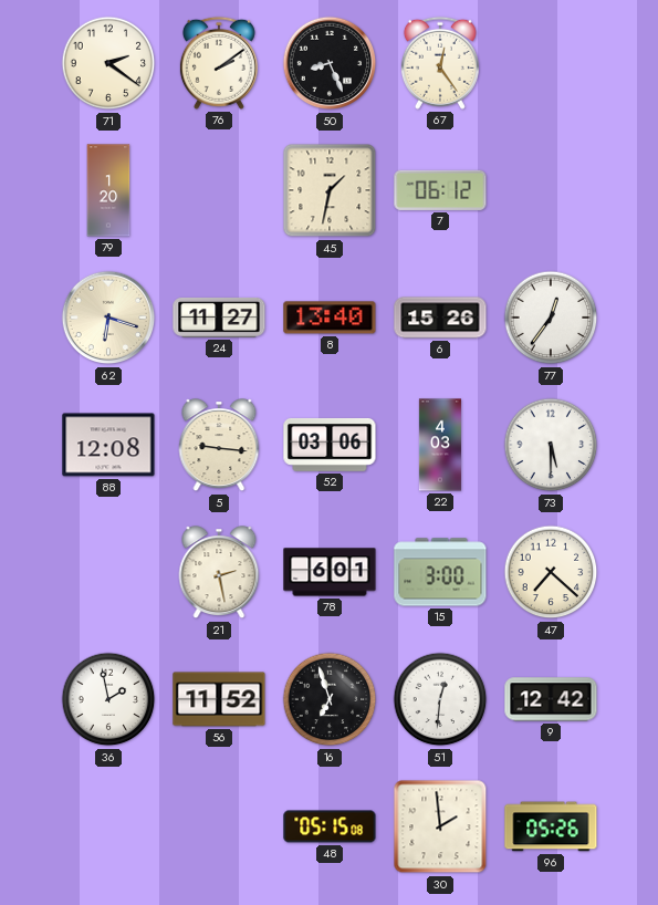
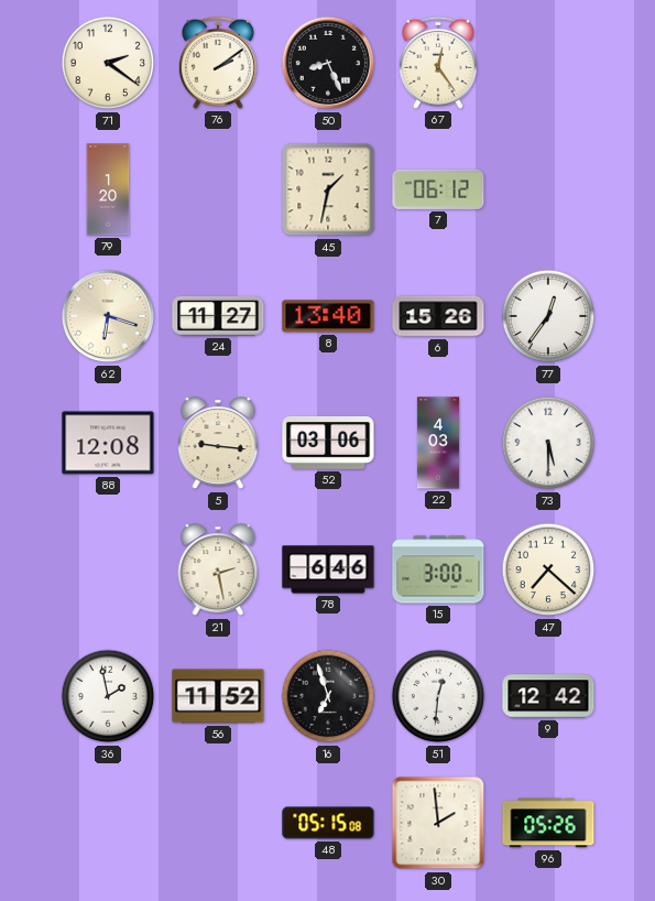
78: 6:01 -> 6:46
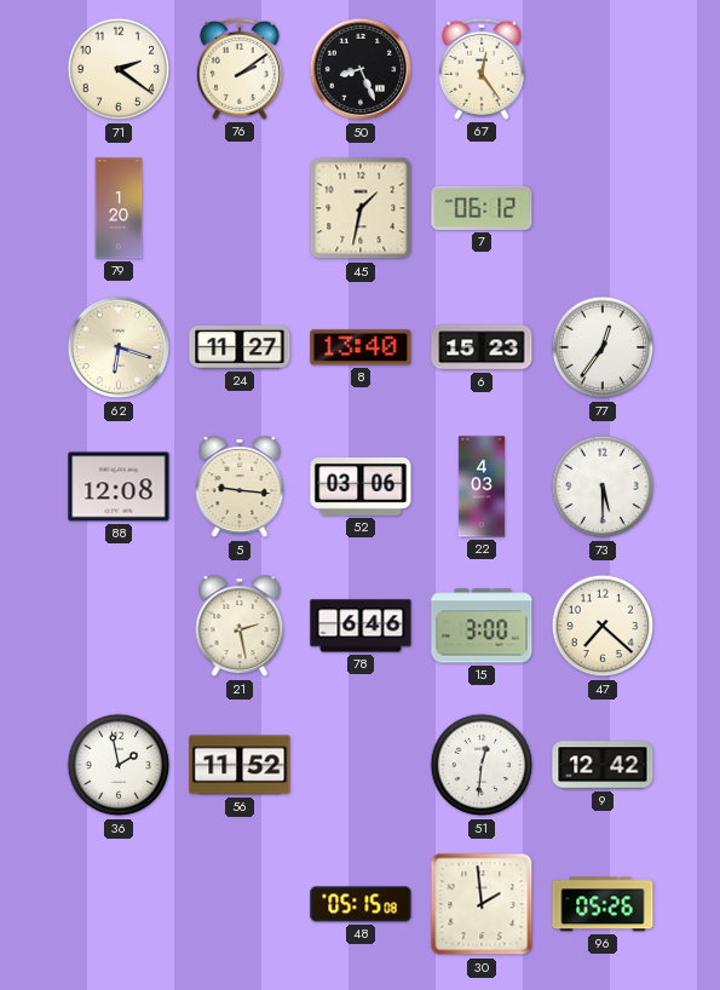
6: 15:26 -> 15:23
16: 6:57 -> none
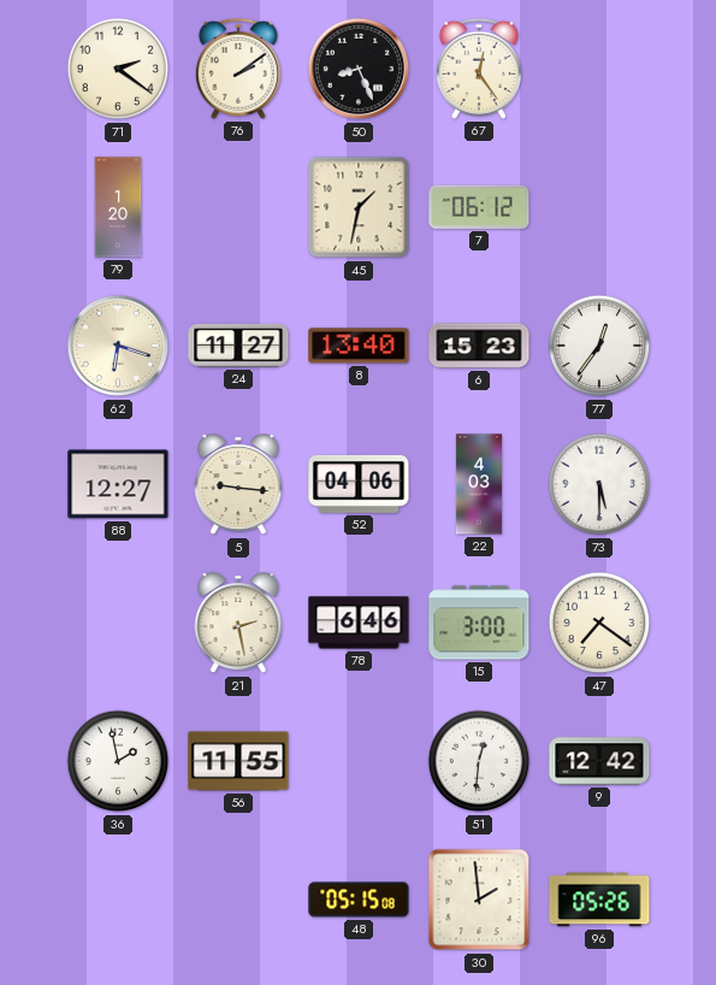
88: 12:08 -> 12:27
52: 03:06 -> 04:06
47: 7:22 -> 7:21
56: 11:52 -> 11:55
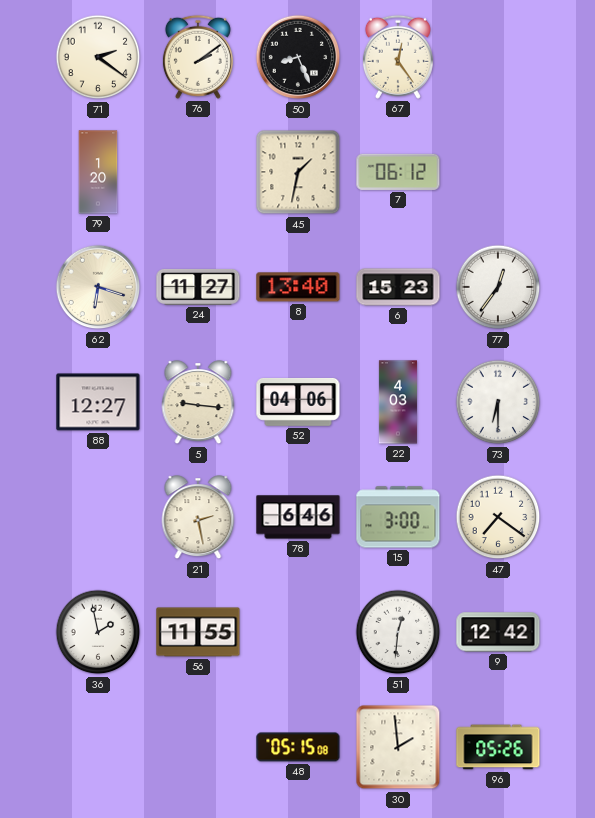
73: 5:30 -> 6:30
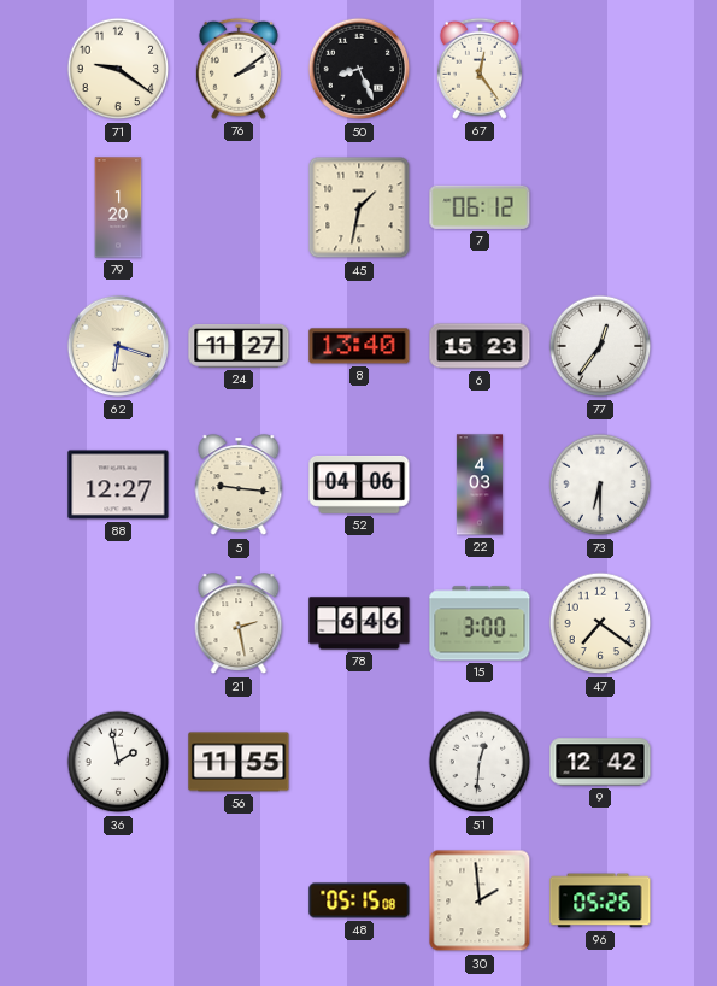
71: 2:21 -> 9:21
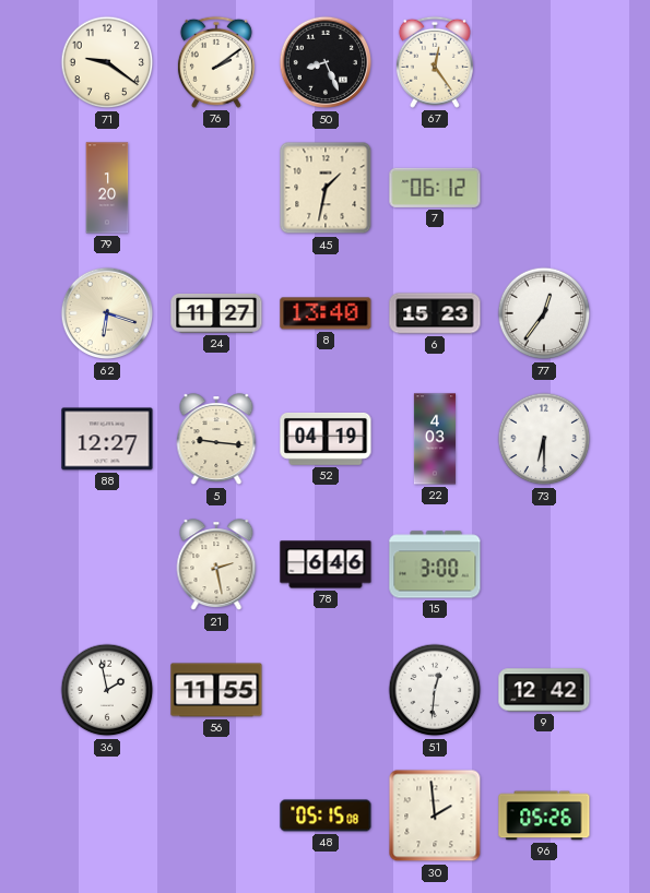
52: 04:06 -> 04:19
47: 7:21 -> none
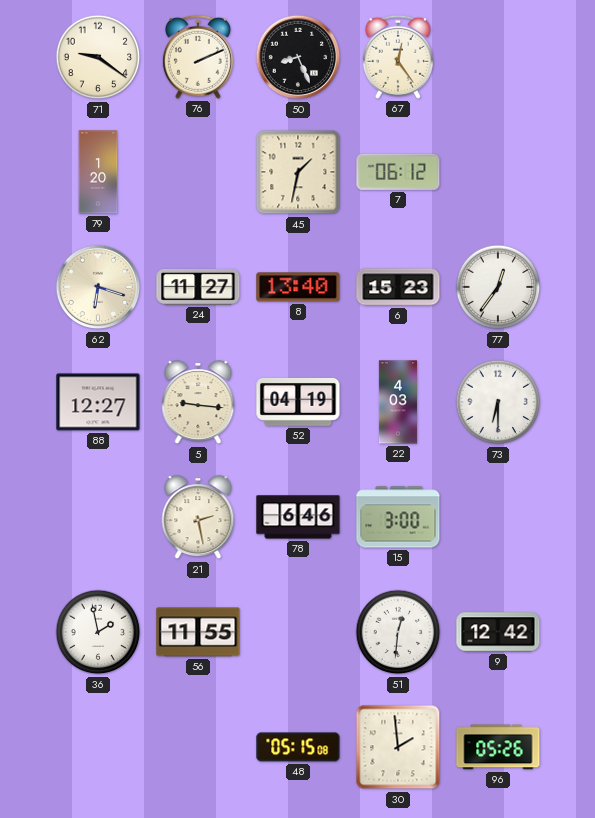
76: 2:09 -> 2:11
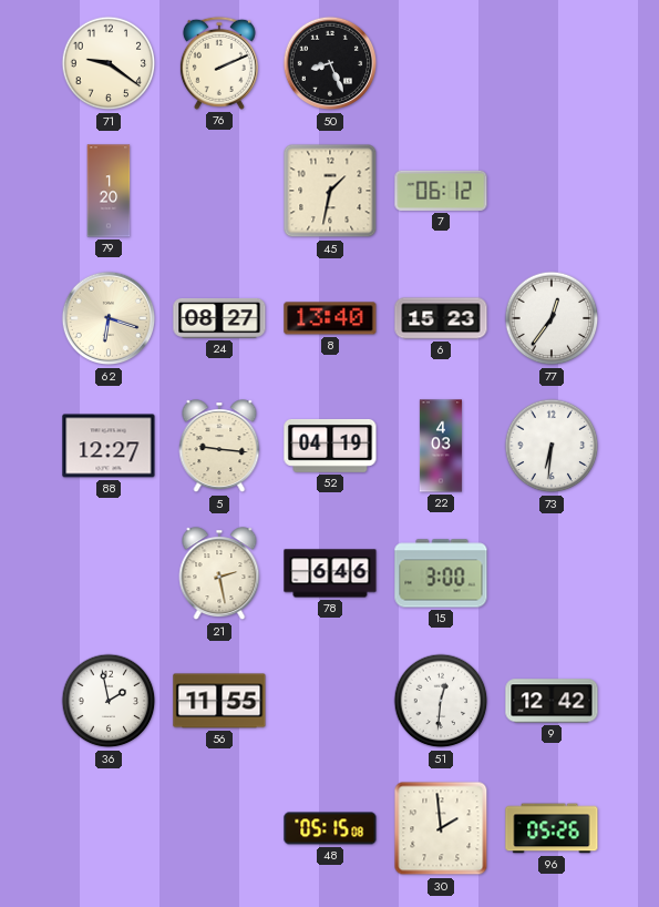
67: 12:24 -> none
24: 11:27 -> 08:27
73: 6:30 -> 6:31
